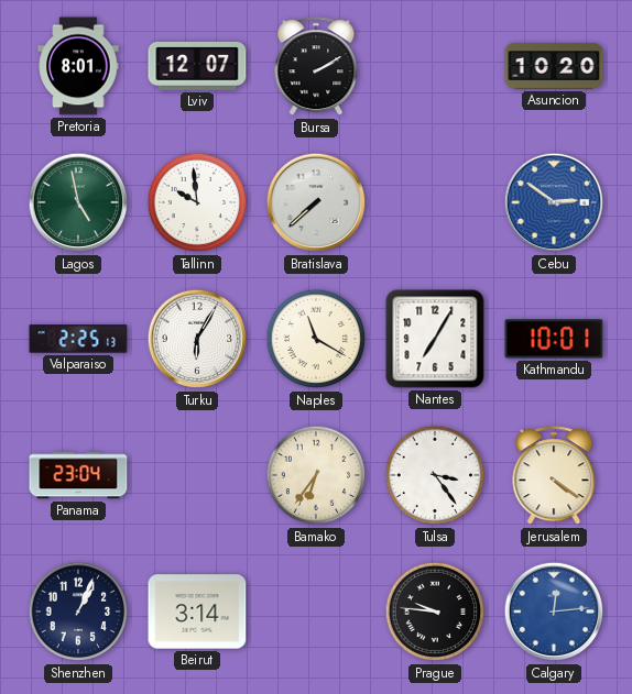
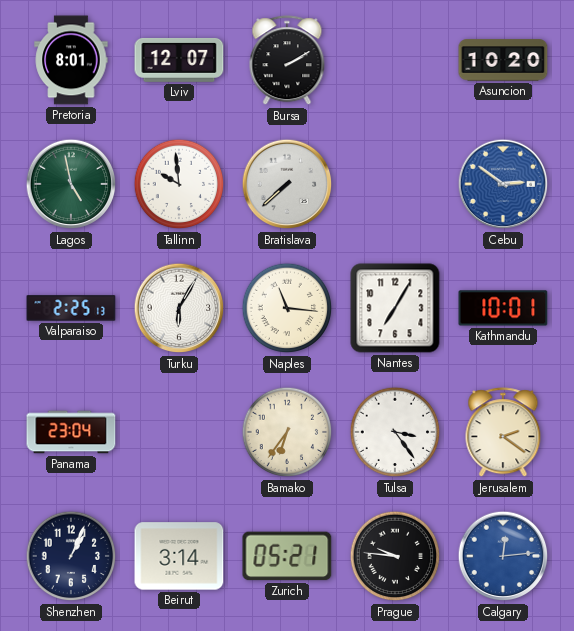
Naples: 11:20 -> 11:16
Jerusalem: 4:21 -> 2:21
Zurich: none -> 05:21
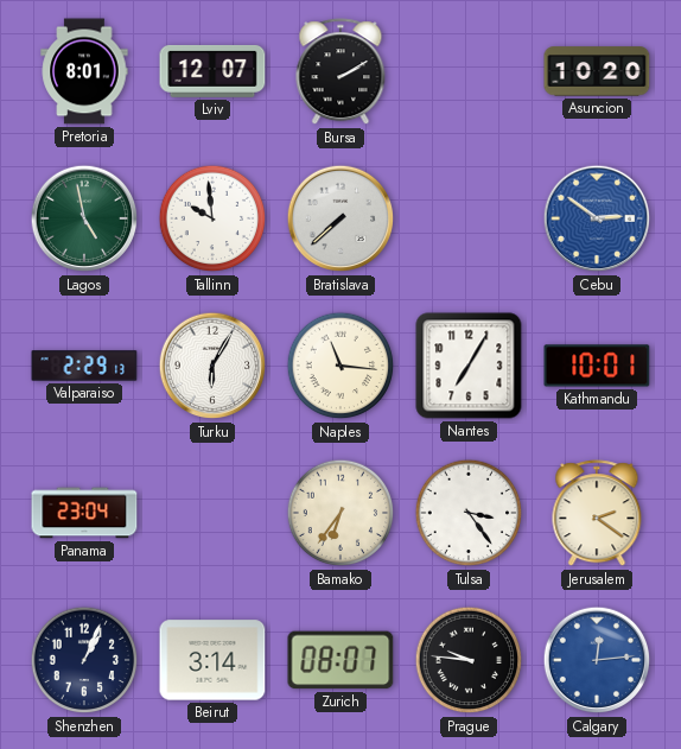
Valparaiso: 2:25 -> 2:29
Zurich: 05:21 -> 08:07
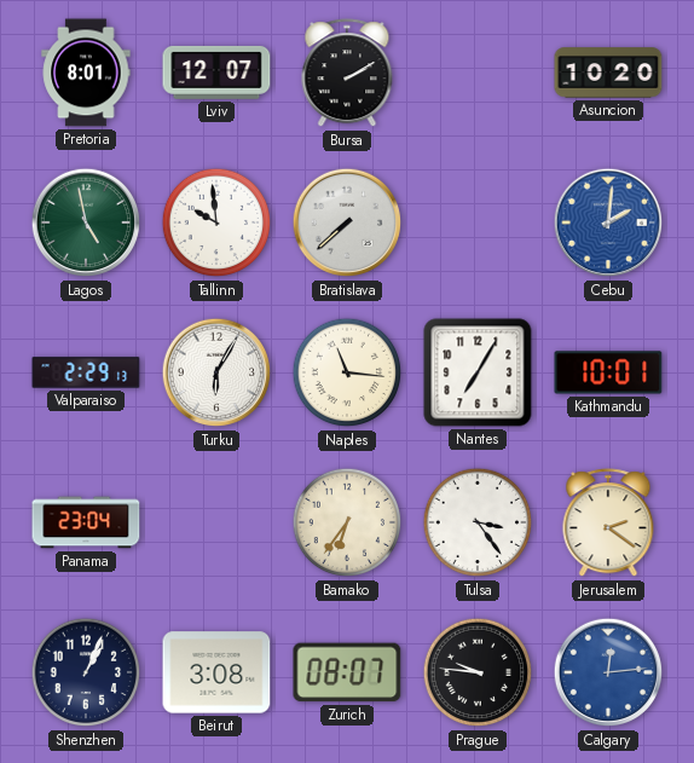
Cebu: 2:51 -> 2:01
Beirut: 3:14 -> 3:08
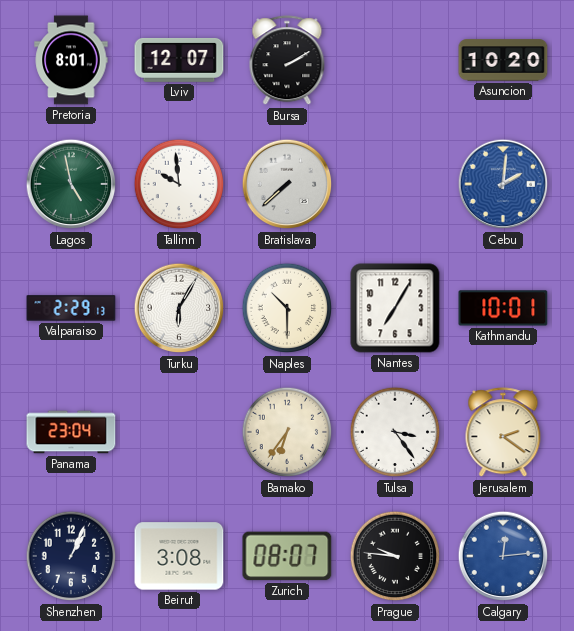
Naples: 11:16 -> 10:30
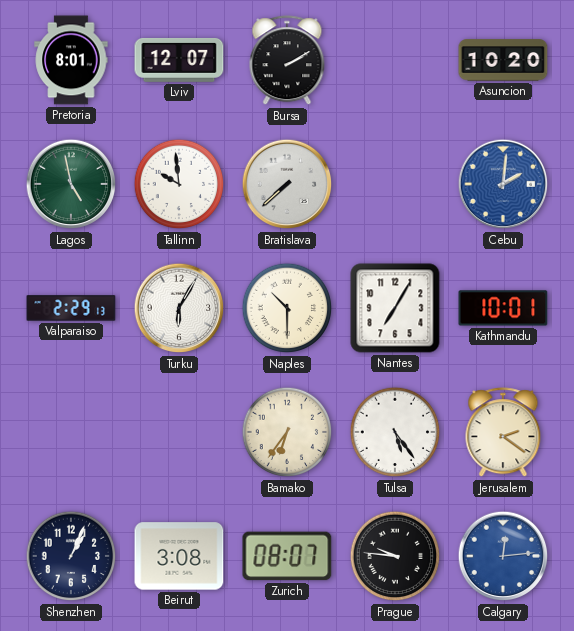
Panama: 23:04 -> none
Tulsa: 3:24 -> 5:24
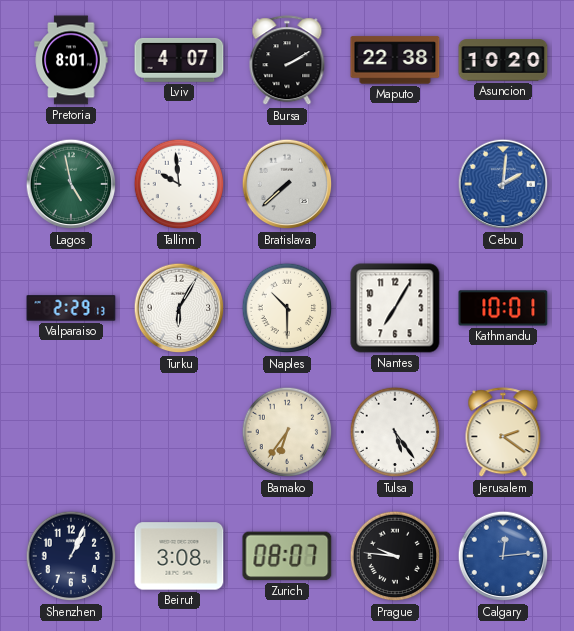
Lviv: 12:07 -> 4:07
Maputo: none -> 22:38
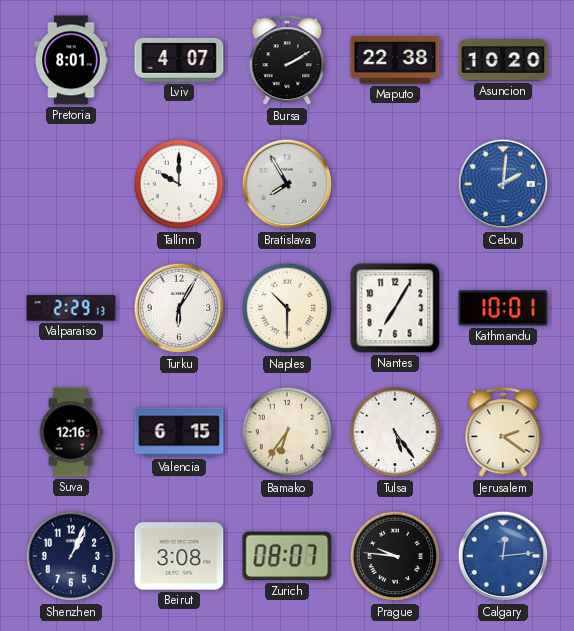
Lagos: 4:58 -> none
Tallinn: 9:59 -> 10:00
Bratislava: 7:38 -> 7:55
Suva: none -> 12:16
Valencia: none -> 6:15
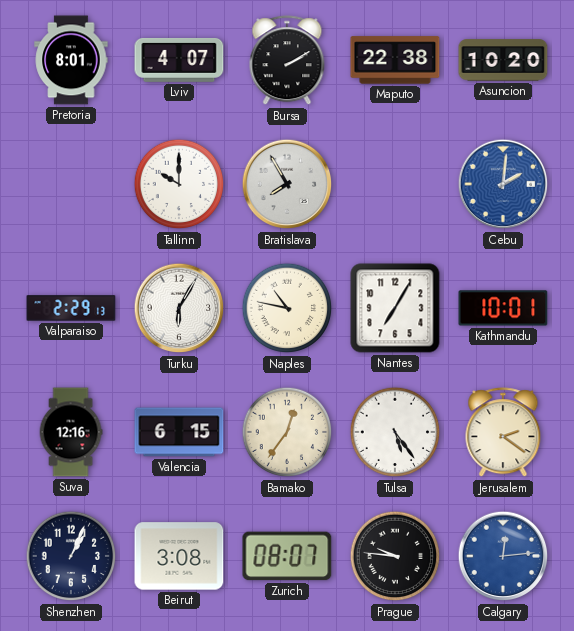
Naples: 10:30 -> 10:47
Bamako: 6:36 -> 12:36
